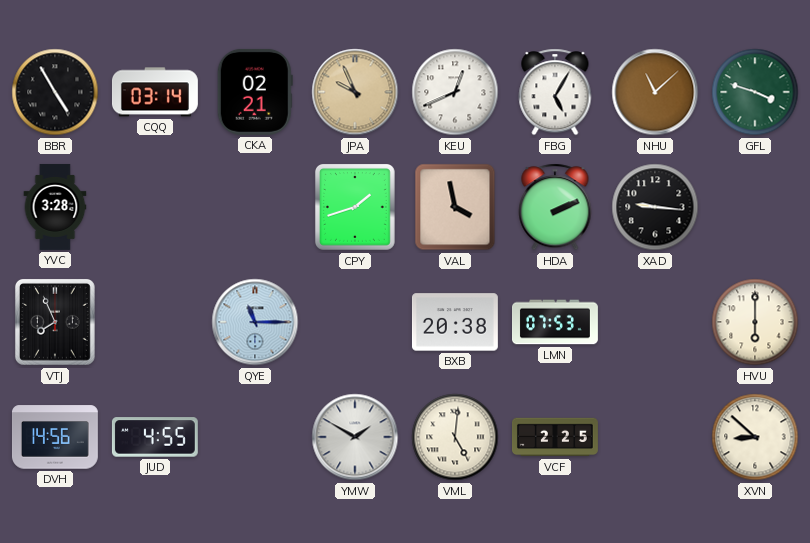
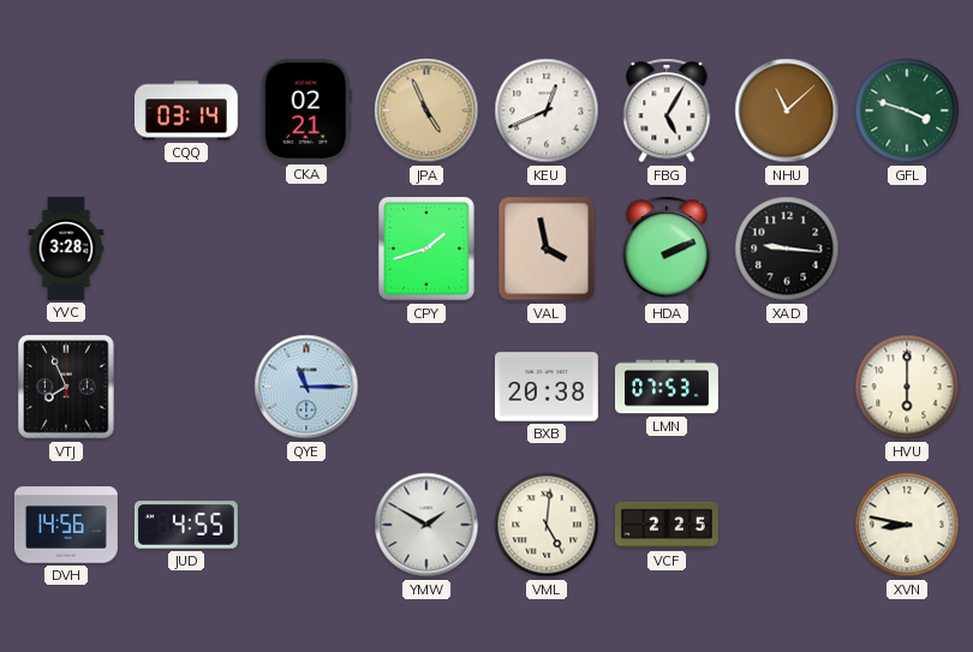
BBR: 4:55 -> none
JPA: 9:56 -> 4:56
XVN: 8:52 -> 8:47
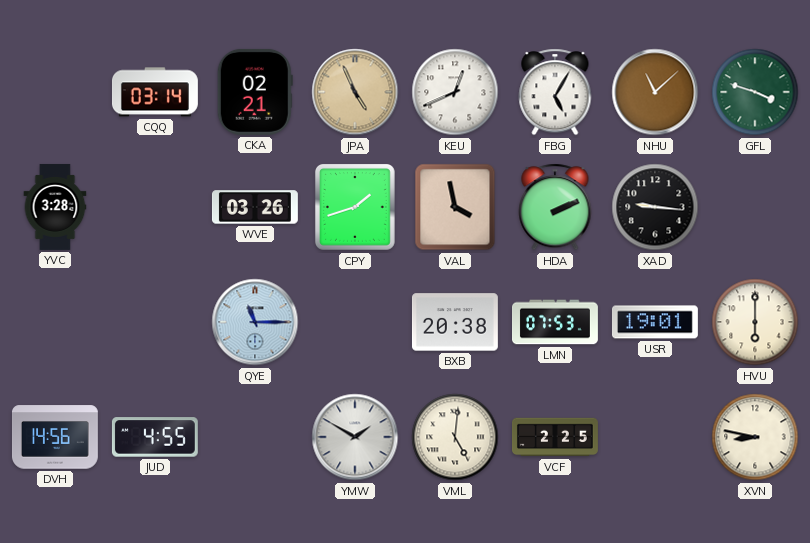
WVE: none -> 03:26
VTJ: 7:56 -> none
USR: none -> 19:01
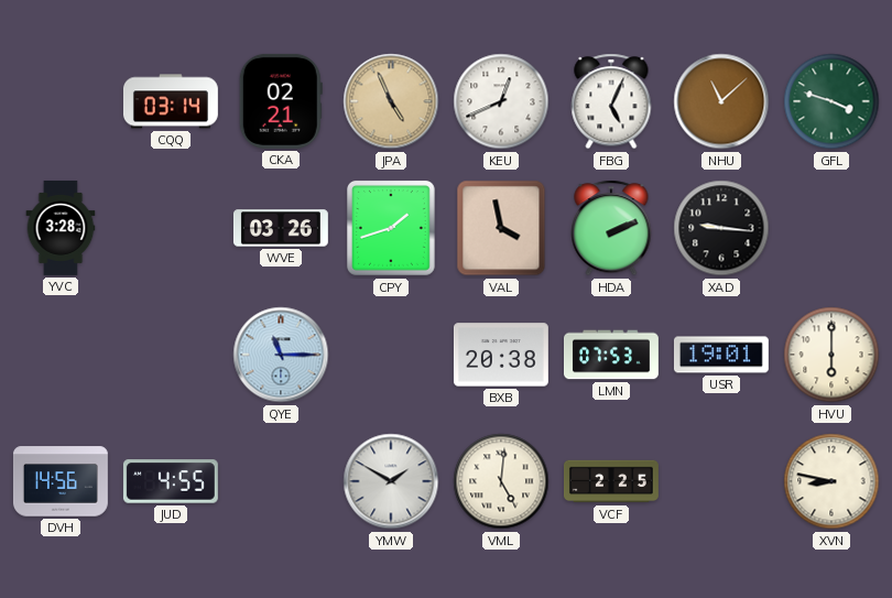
FBG: 5:05 -> 5:04
